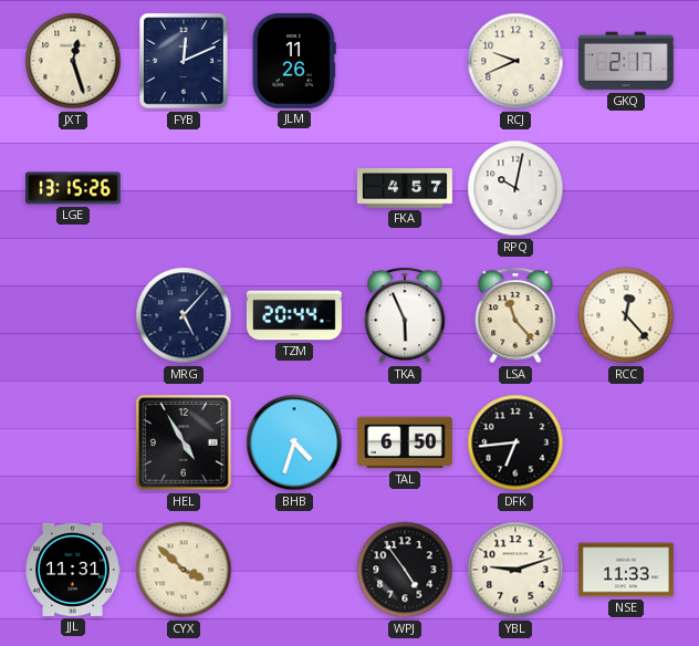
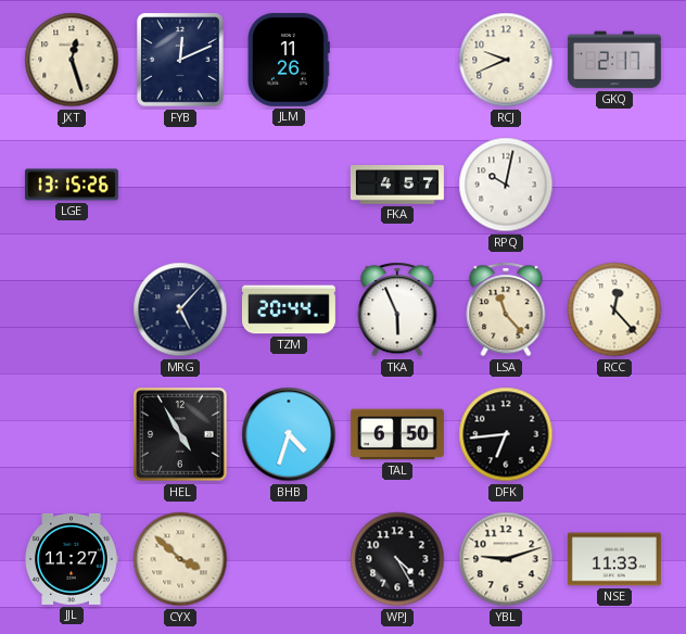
JJL: 11:31 -> 11:27
WPJ: 4:54 -> 4:25
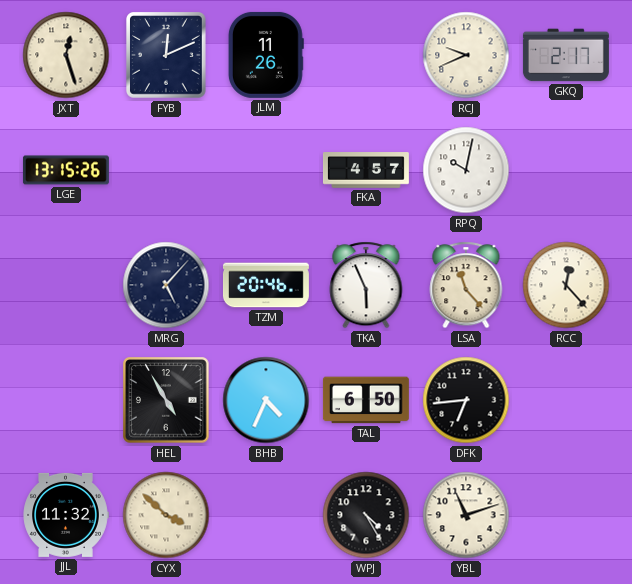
TZM: 20:44 -> 20:46
BHB: 4:33 -> 4:34
JJL: 11:27 -> 11:32
YBL: 9:12 -> 11:12
NSE: 11:33 -> none
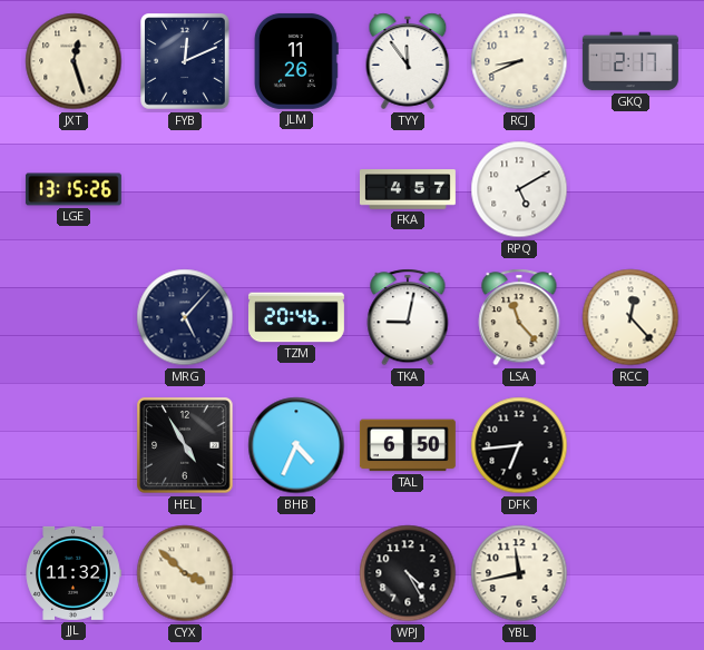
TYY: none -> 11:54
RCJ: 9:41 -> 8:41
RPQ: 10:02 -> 5:10
TKA: 5:56 -> 9:02
YBL: 11:12 -> 11:43
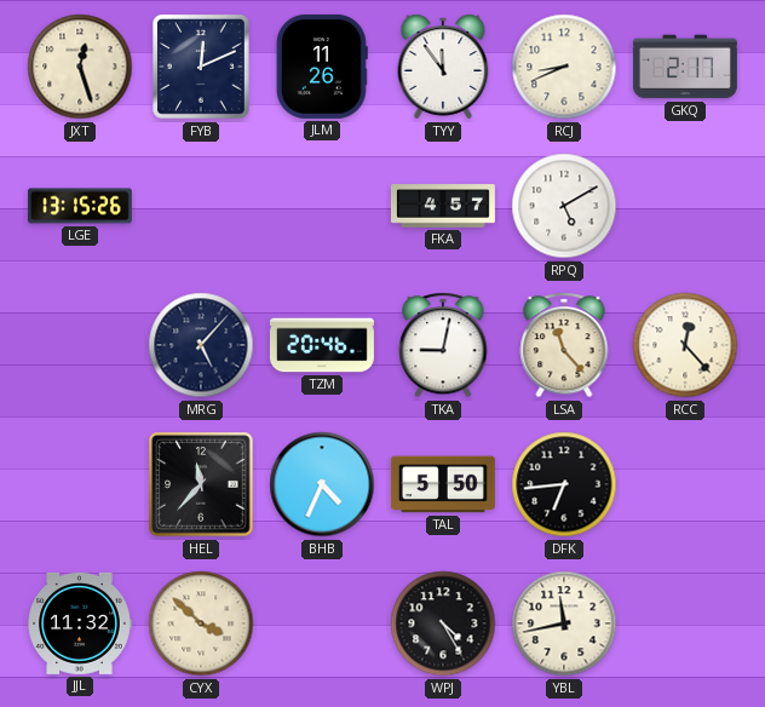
HEL: 4:55 -> 11:37
TAL: 6:50 -> 5:50
